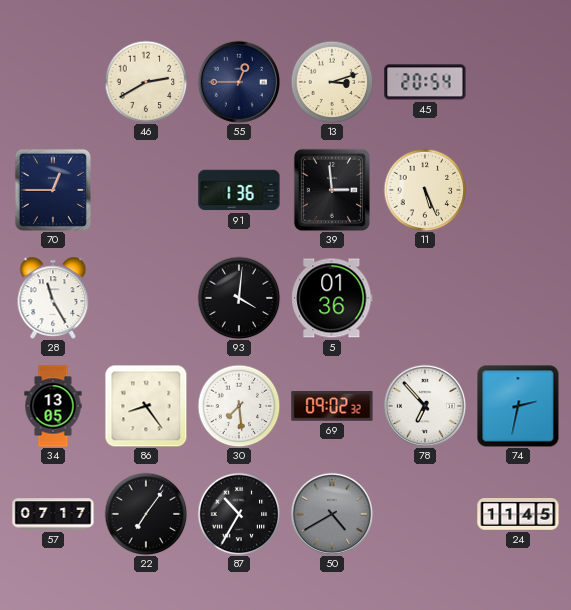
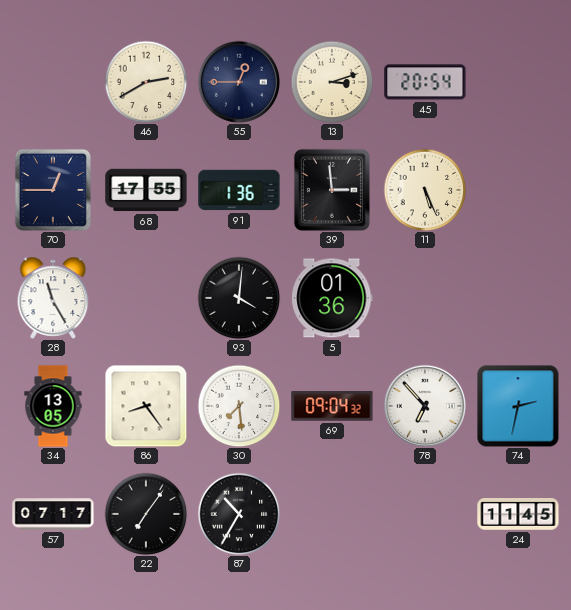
68: none -> 17:55
69: 09:02 -> 09:04
50: 4:40 -> none
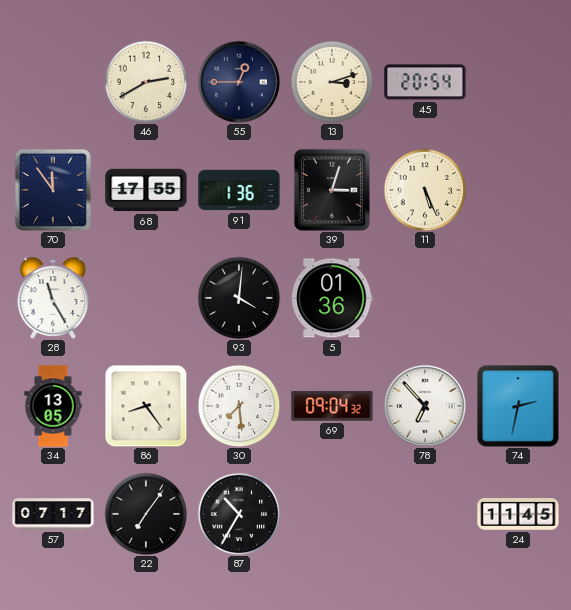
70: 12:45 -> 11:54
39: 2:59 -> 3:03
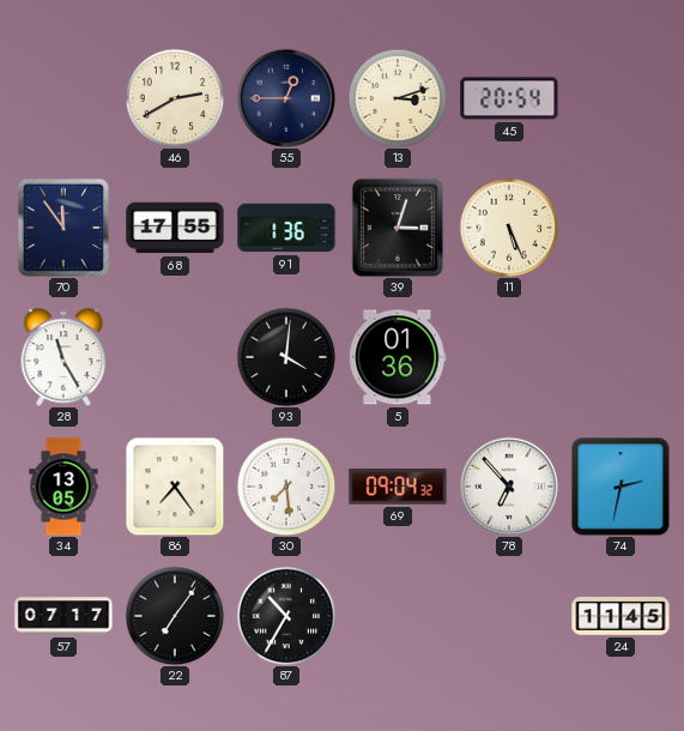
86: 8:24 -> 7:24
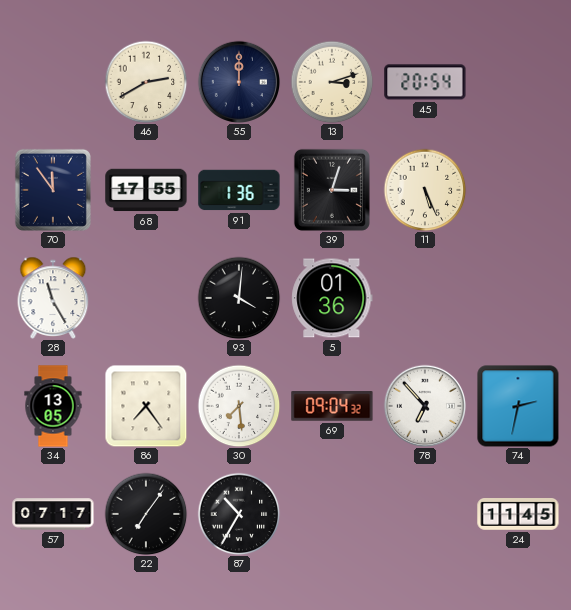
55: 12:45 -> 12:00
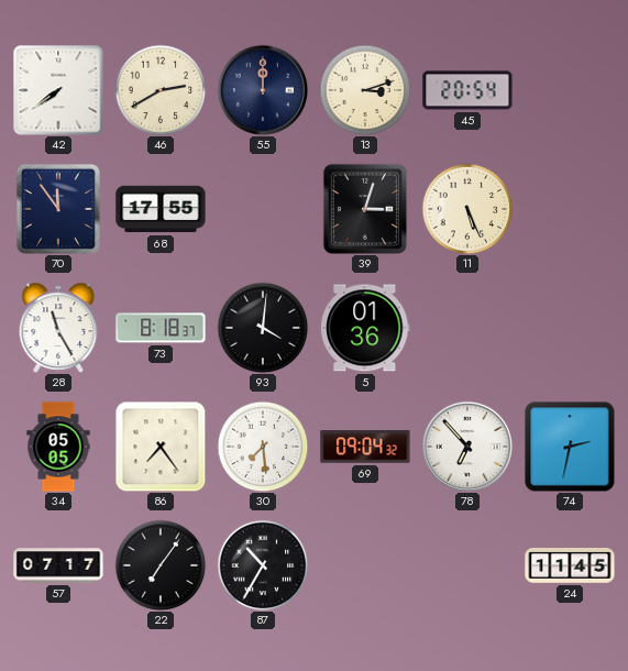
42: none -> 7:39
91: 1:36 -> none
73: none -> 8:18
34: 13:05 -> 05:05
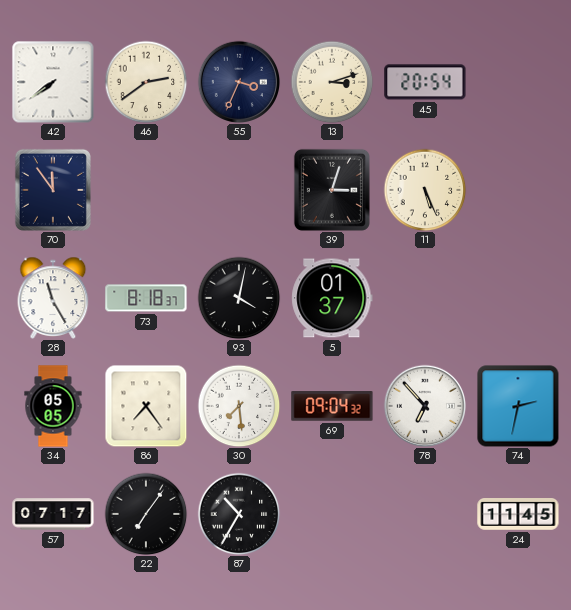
46: 2:40 -> 2:39
55: 12:00 -> 3:34
68: 17:55 -> none
93: 4:01 -> 4:02
5: 01:36 -> 01:37
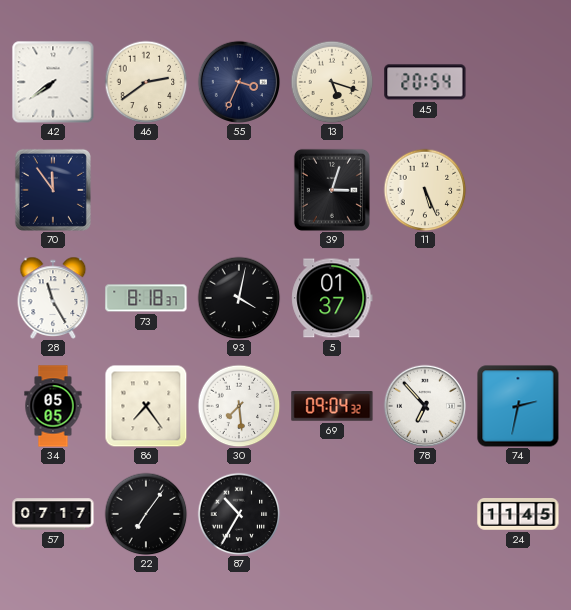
13: 3:12 -> 5:18
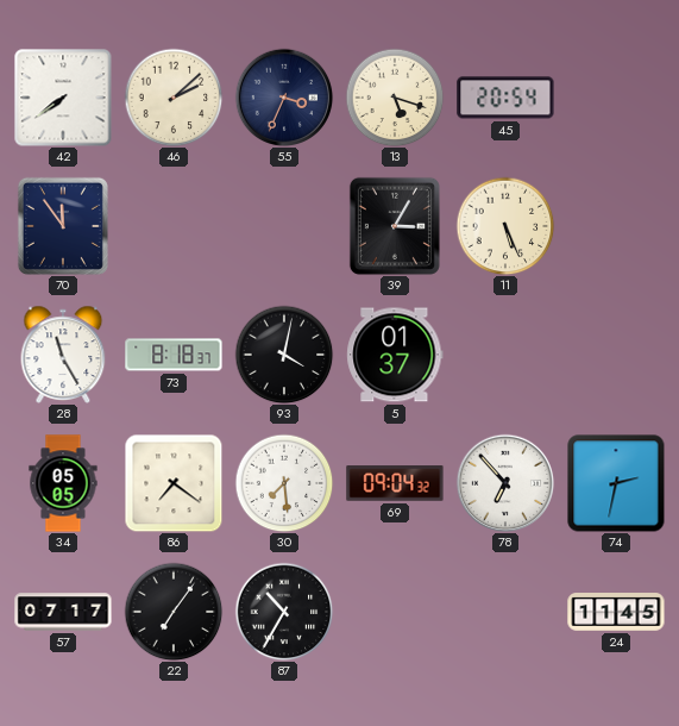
46: 2:39 -> 2:08
39: 3:03 -> 3:05
86: 7:24 -> 7:21
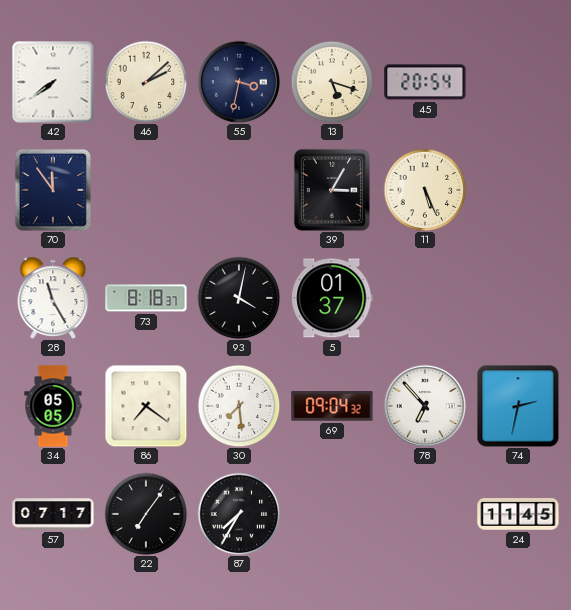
55: 3:34 -> 3:32
87: 10:35 -> 7:35
